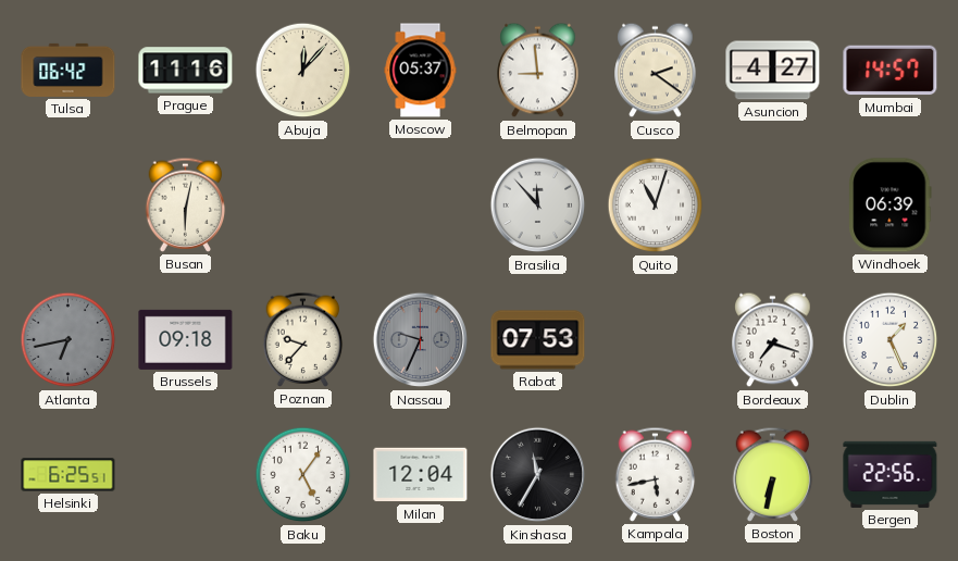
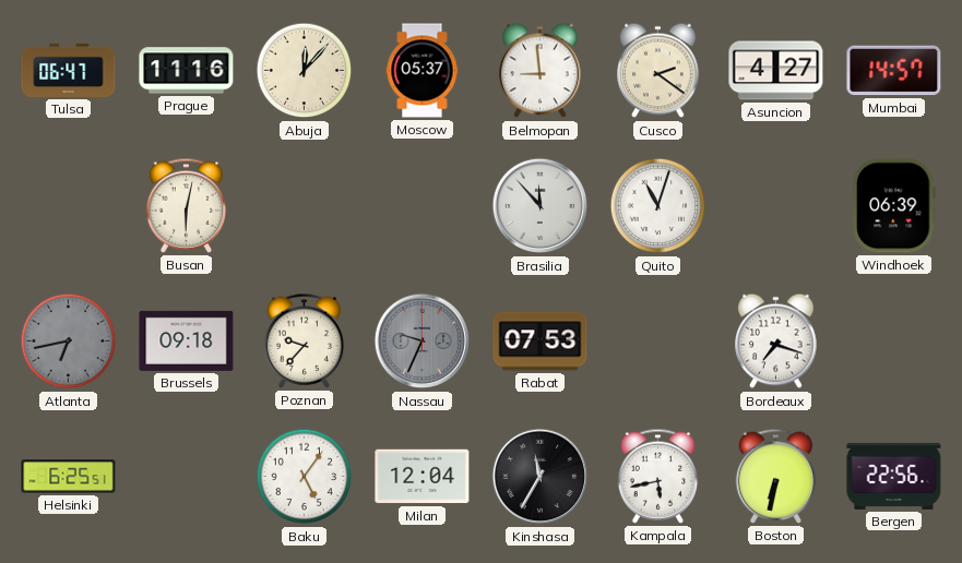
Tulsa: 06:42 -> 06:47
Dublin: 1:26 -> none
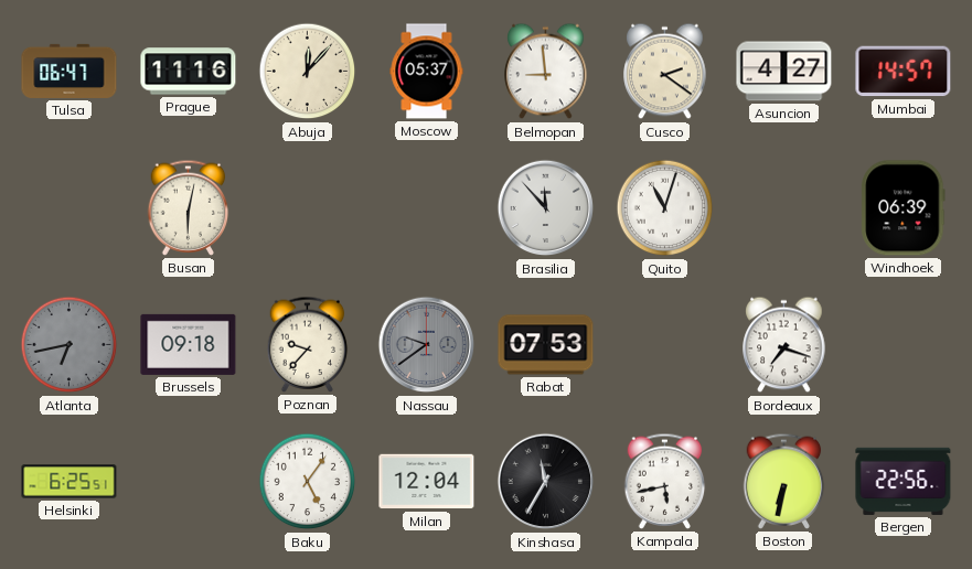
Nassau: 9:34 -> 9:39
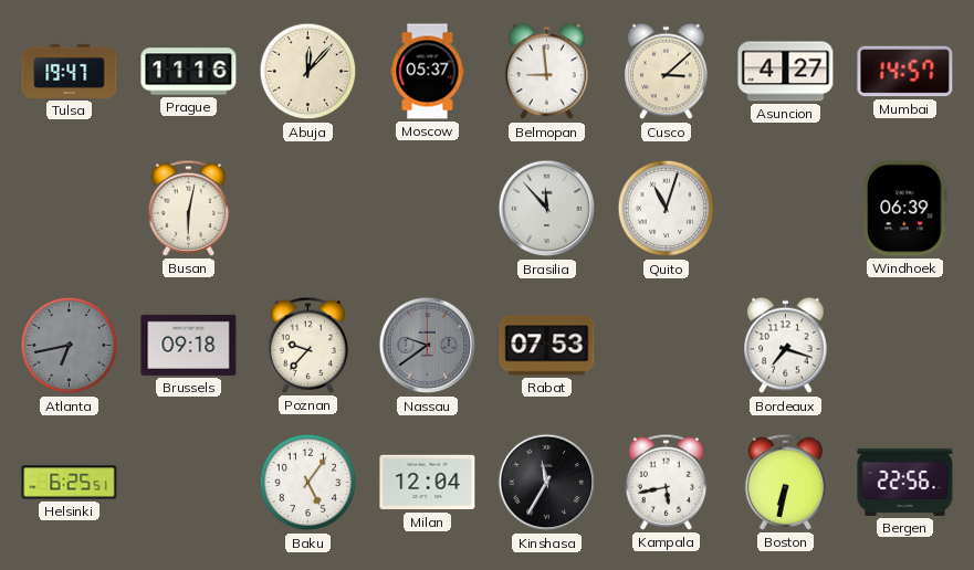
Tulsa: 06:47 -> 19:47
Cusco: 2:21 -> 3:08
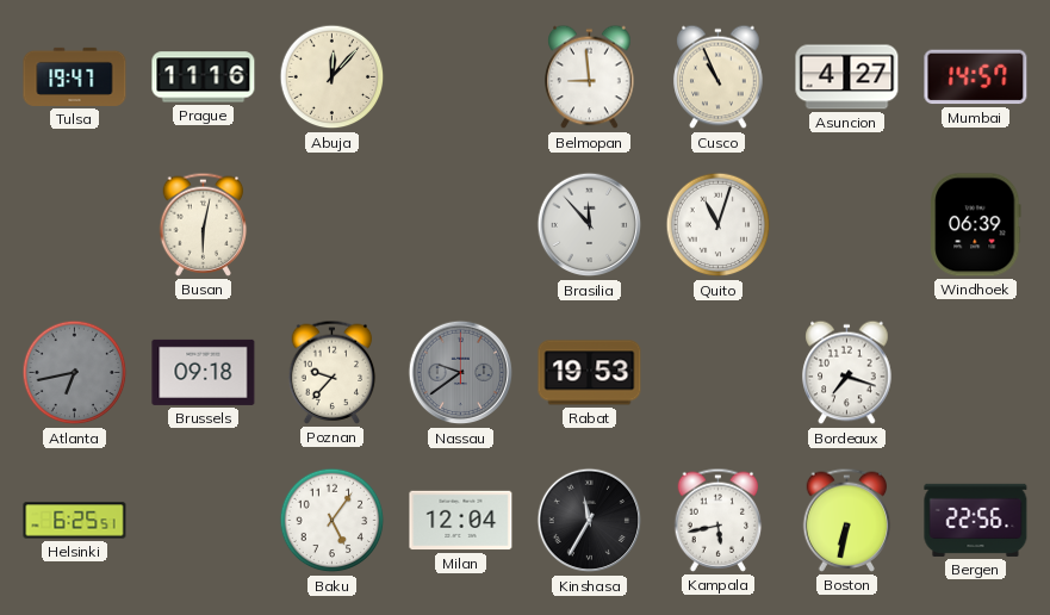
Moscow: 05:37 -> none
Cusco: 3:08 -> 10:56
Rabat: 07:53 -> 19:53
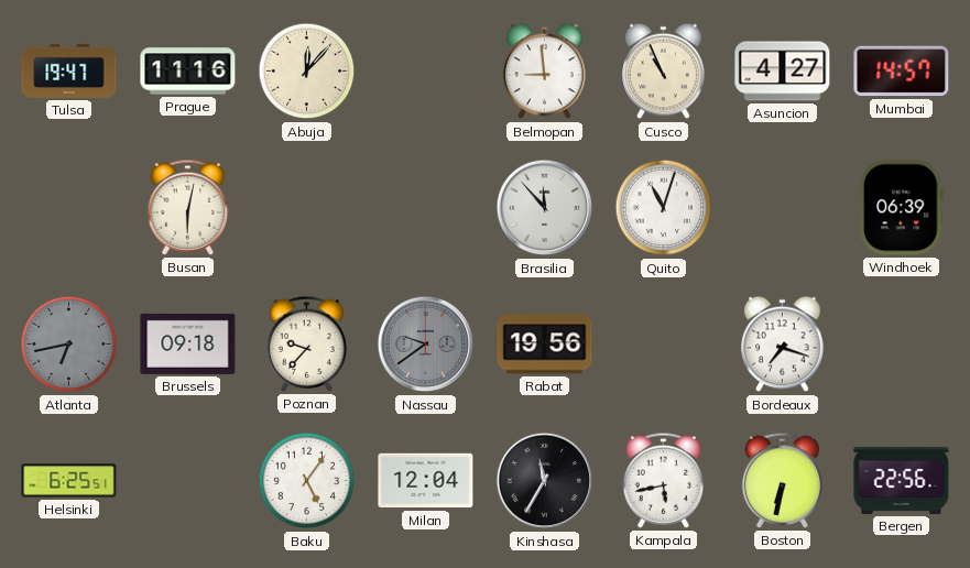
Rabat: 19:53 -> 19:56
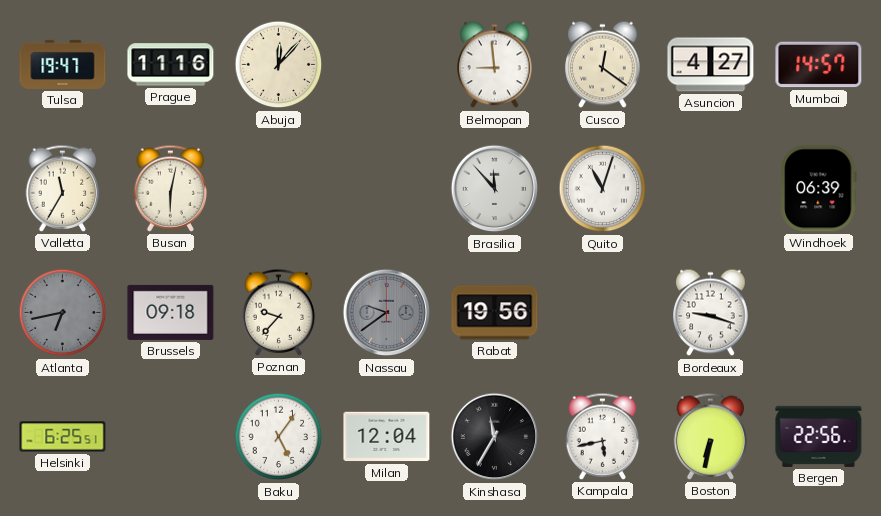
Cusco: 10:56 -> 12:21
Valletta: none -> 11:35
Bordeaux: 7:18 -> 9:18
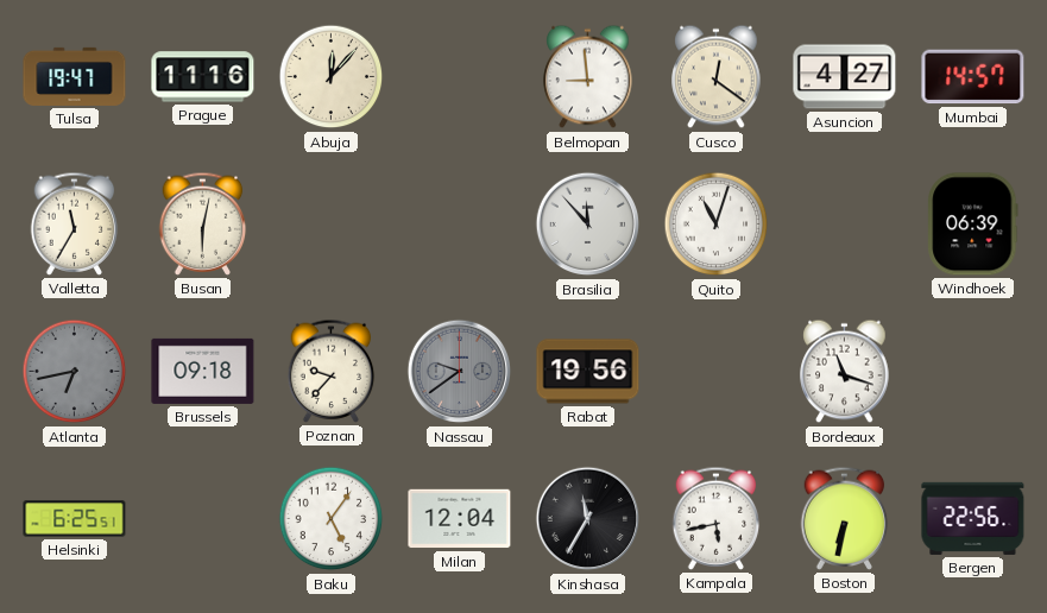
Bordeaux: 9:18 -> 11:18
